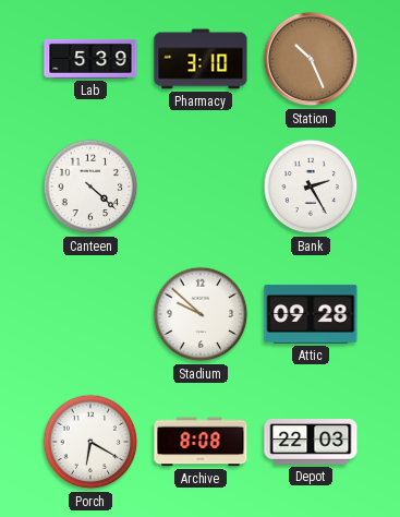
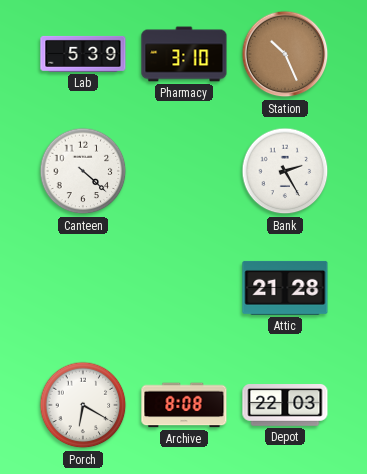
Stadium: 9:52 -> none
Attic: 09:28 -> 21:28
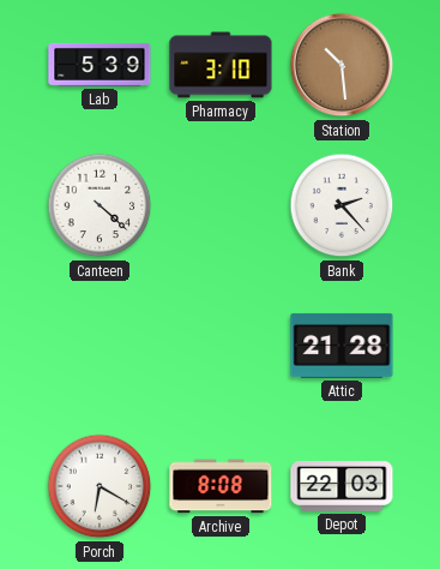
Station: 10:26 -> 10:29
Bank: 2:25 -> 2:23
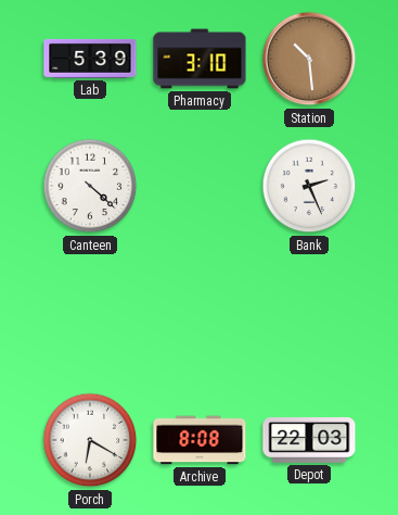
Bank: 2:23 -> 2:26
Attic: 21:28 -> none
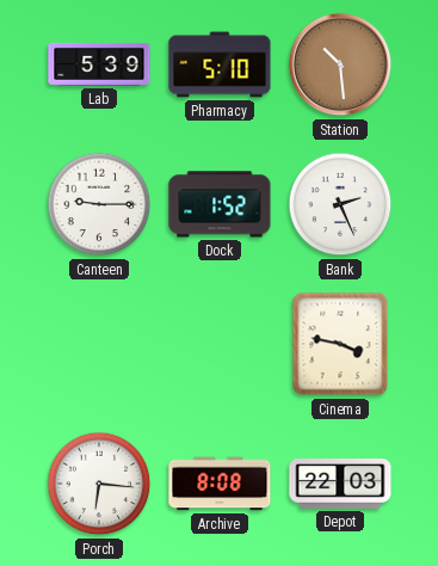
Pharmacy: 3:10 -> 5:10
Canteen: 4:22 -> 9:15
Dock: none -> 1:52
Cinema: none -> 3:47
Porch: 6:20 -> 6:16
